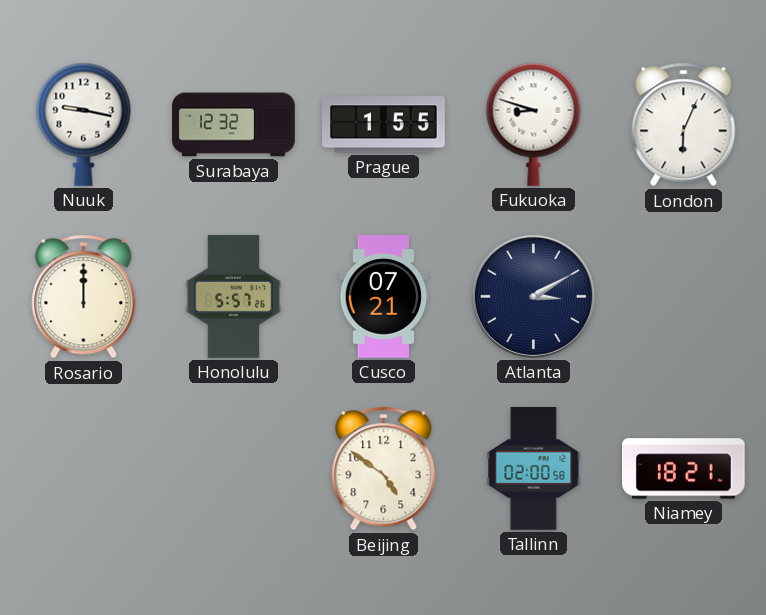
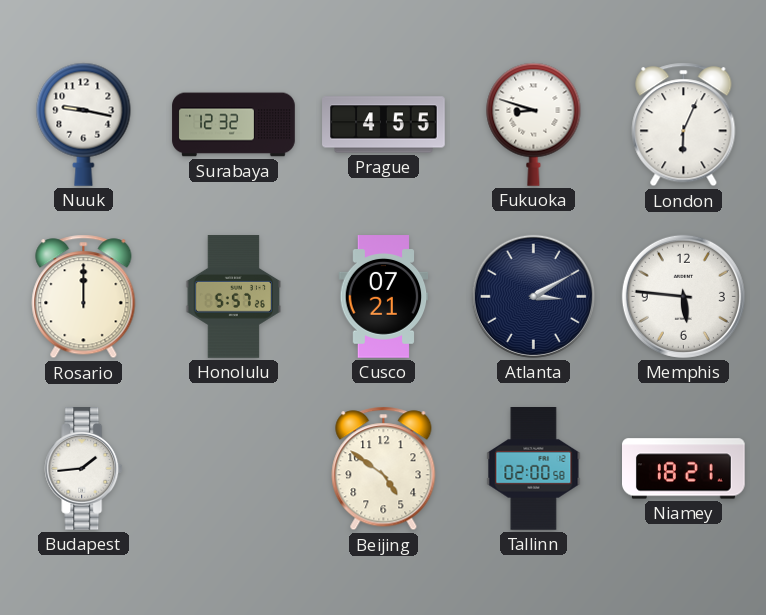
Prague: 1:55 -> 4:55
Memphis: none -> 5:46
Budapest: none -> 1:44
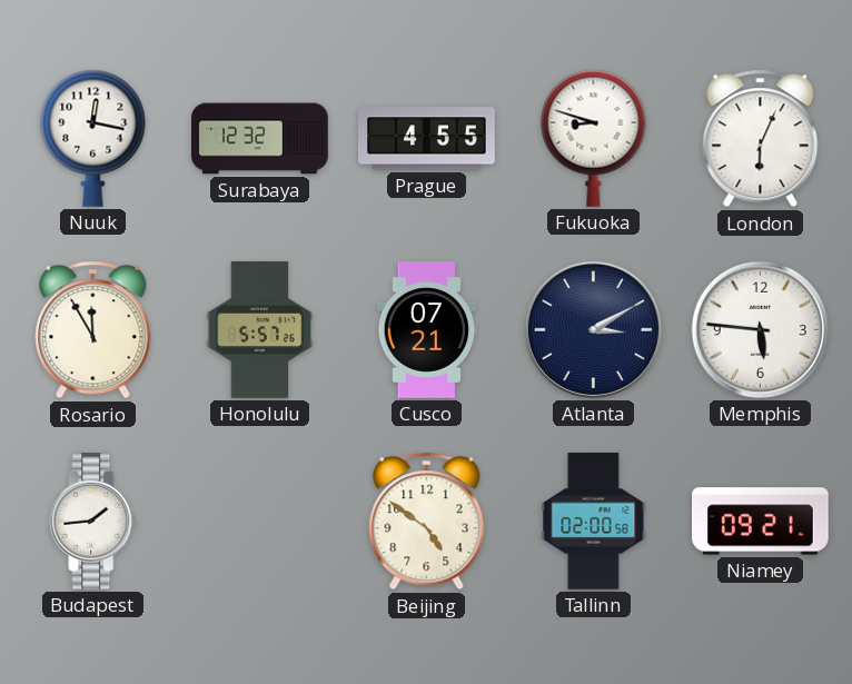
Nuuk: 9:17 -> 12:17
Rosario: 12:00 -> 11:55
Niamey: 18:21 -> 09:21
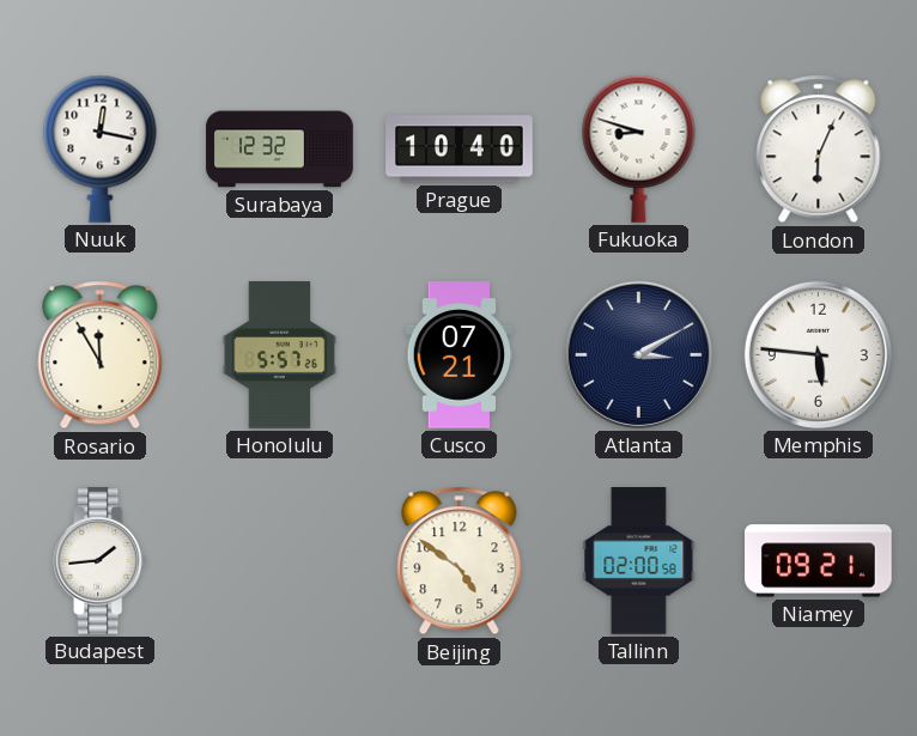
Prague: 4:55 -> 10:40
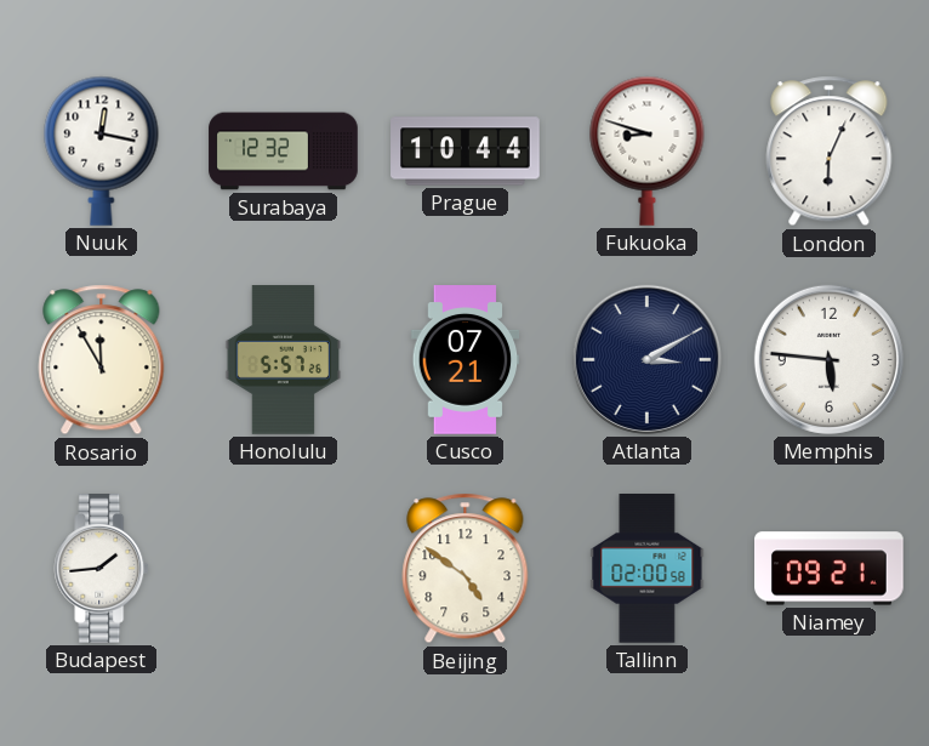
Prague: 10:40 -> 10:44
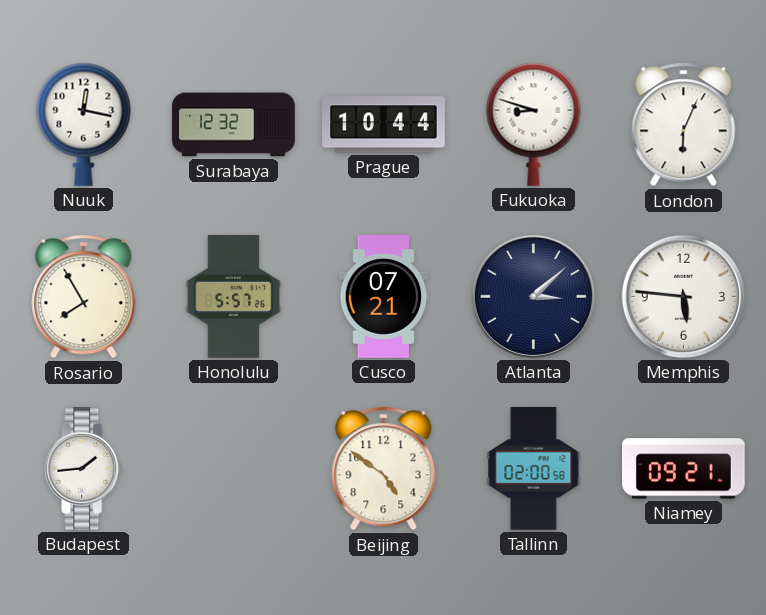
Rosario: 11:55 -> 7:55
Atlanta: 3:10 -> 3:08
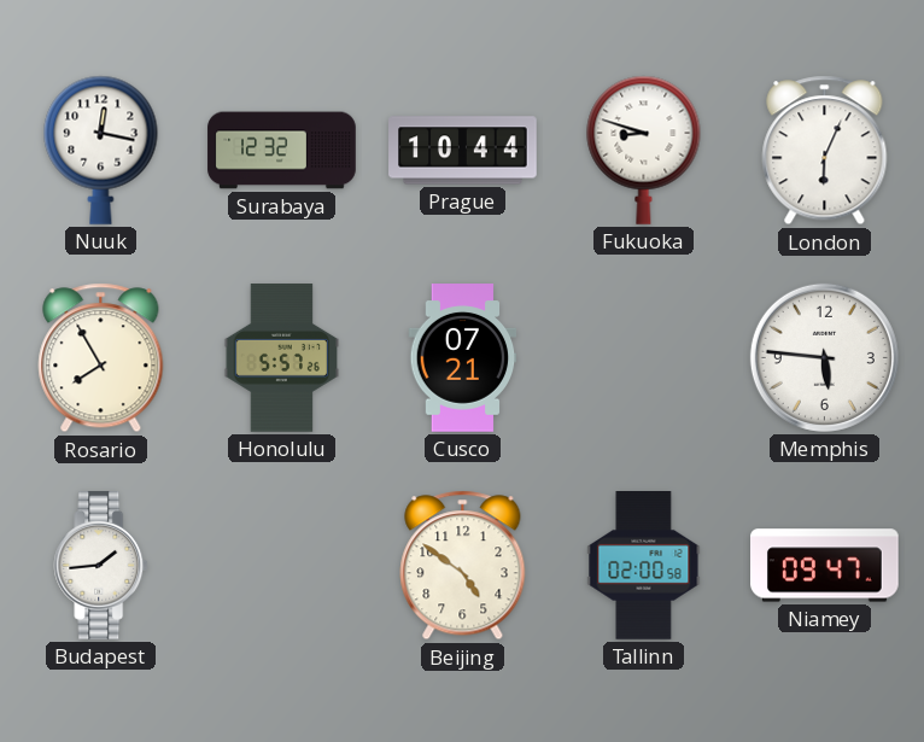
Atlanta: 3:08 -> none
Niamey: 09:21 -> 09:47
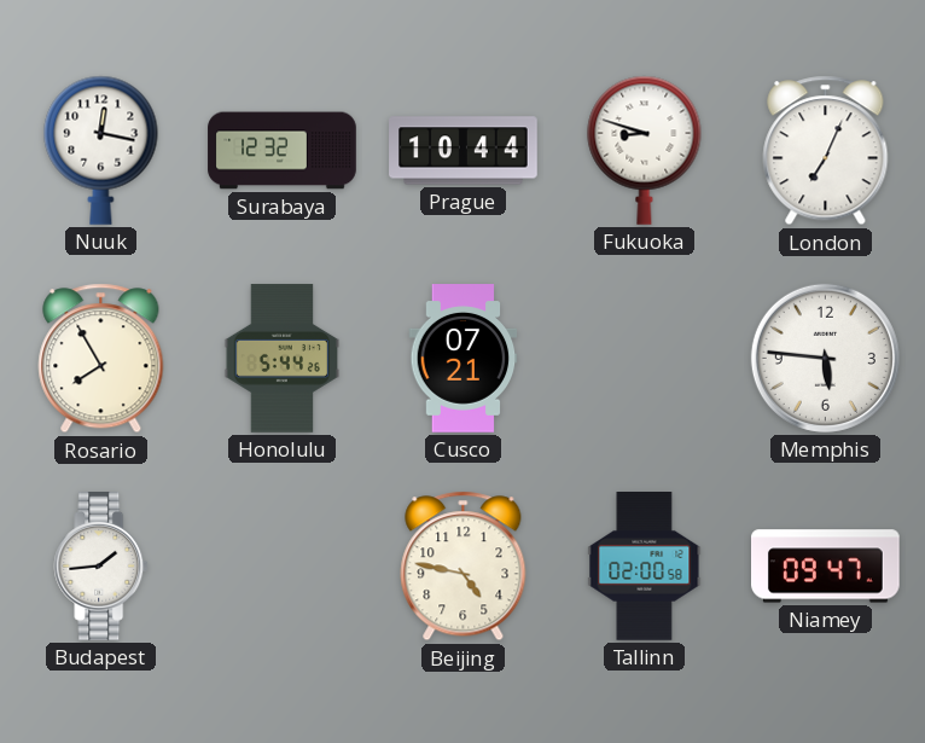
London: 6:04 -> 7:04
Honolulu: 5:57 -> 5:44
Beijing: 4:51 -> 4:47
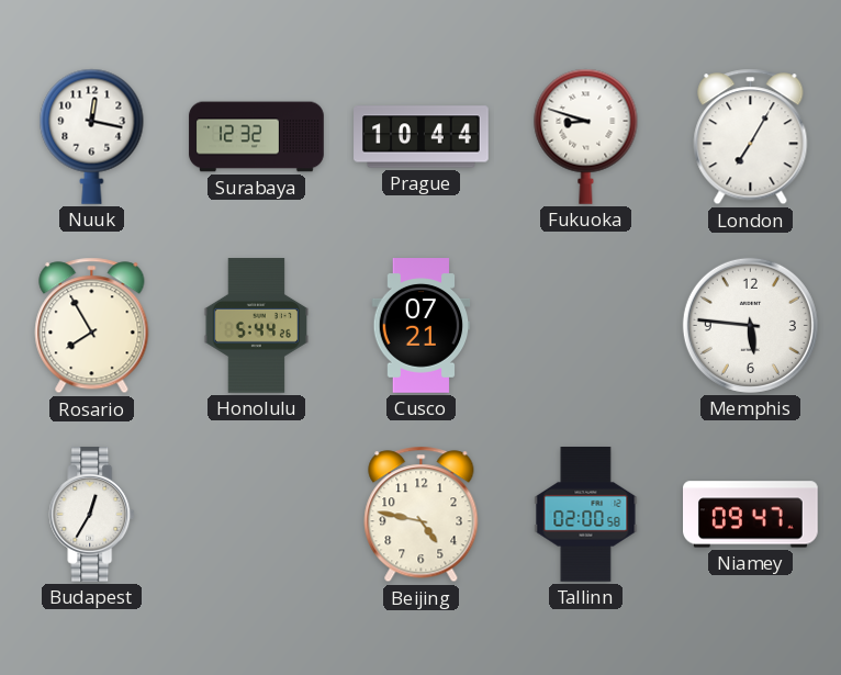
London: 7:04 -> 7:05
Budapest: 1:44 -> 12:35
